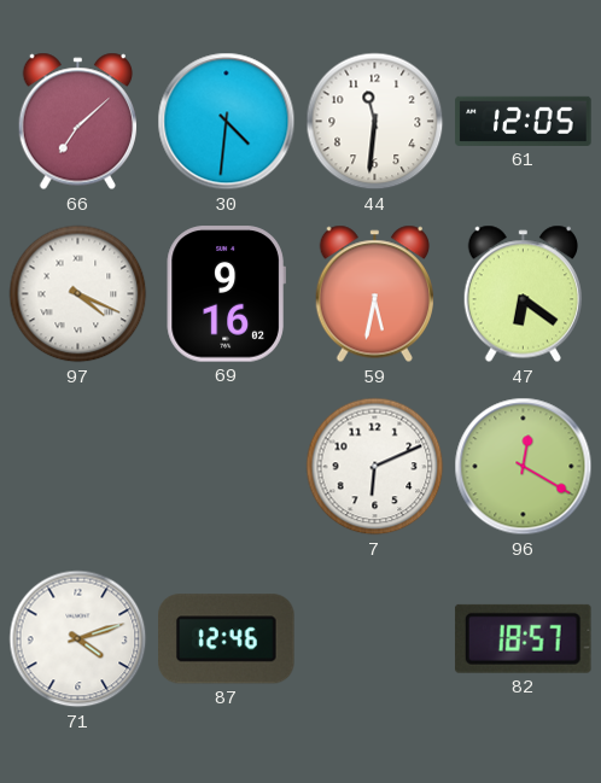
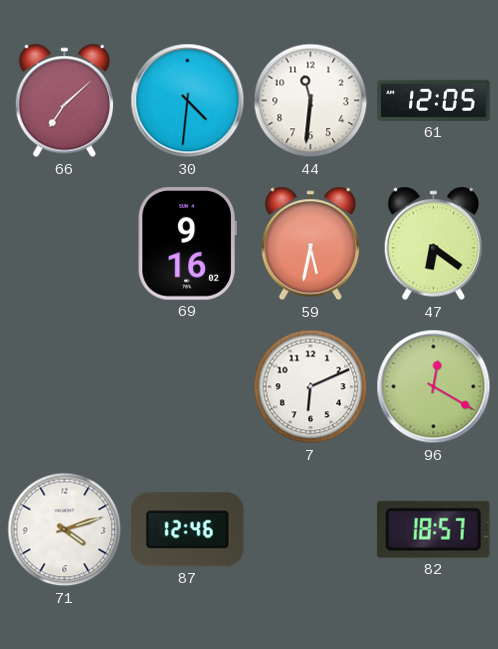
97: 4:19 -> none
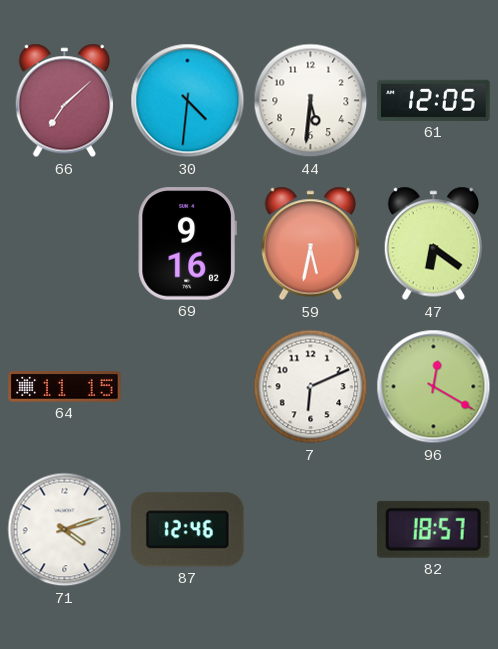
44: 11:31 -> 5:31
64: none -> 11:15
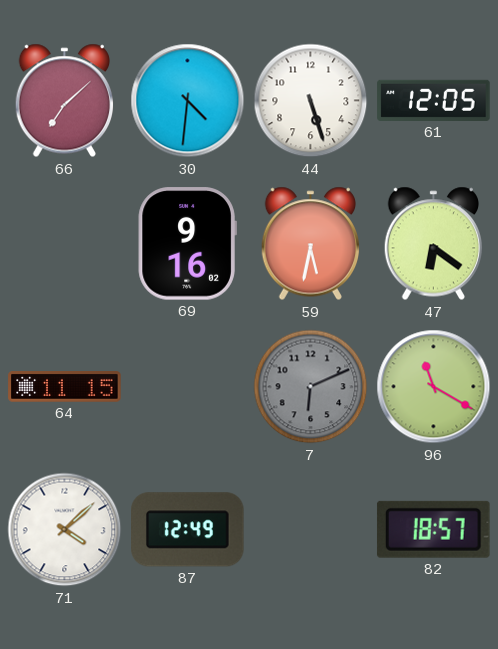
44: 5:31 -> 5:27
7 dial: white -> grey
96: 12:20 -> 11:20
71: 4:12 -> 4:08
87: 12:46 -> 12:49
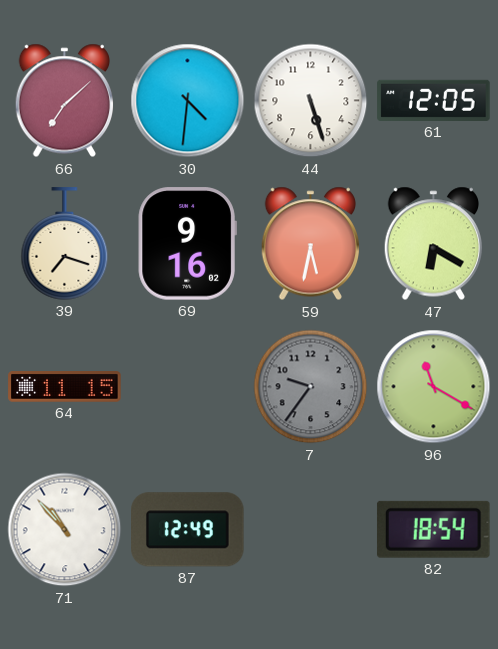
39: none -> 7:18
47: 6:21 -> 6:20
7: 6:11 -> 9:36
71: 4:08 -> 10:53
82: 18:57 -> 18:54
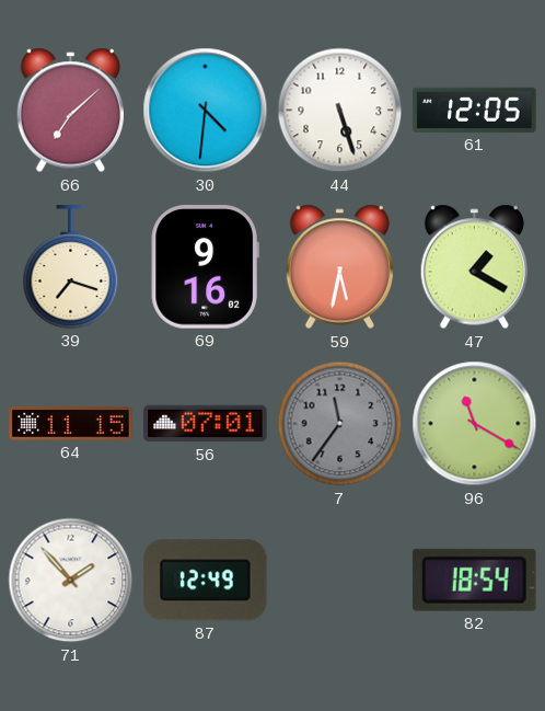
47: 6:20 -> 1:20
56: none -> 07:01
7: 9:36 -> 11:36
71: 10:53 -> 1:53
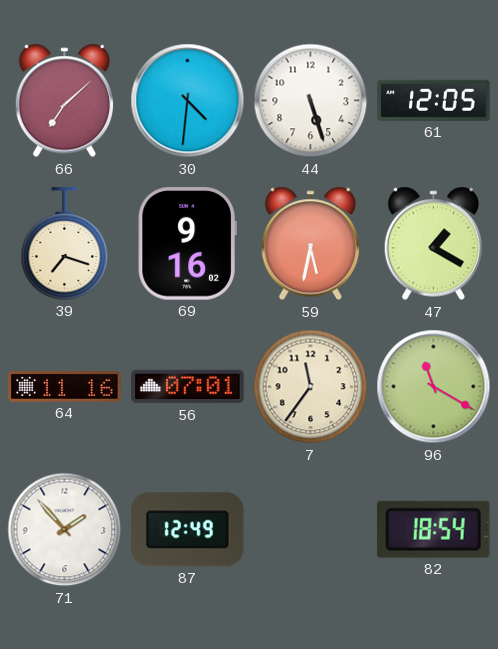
64: 11:15 -> 11:16
7 dial: grey -> cream
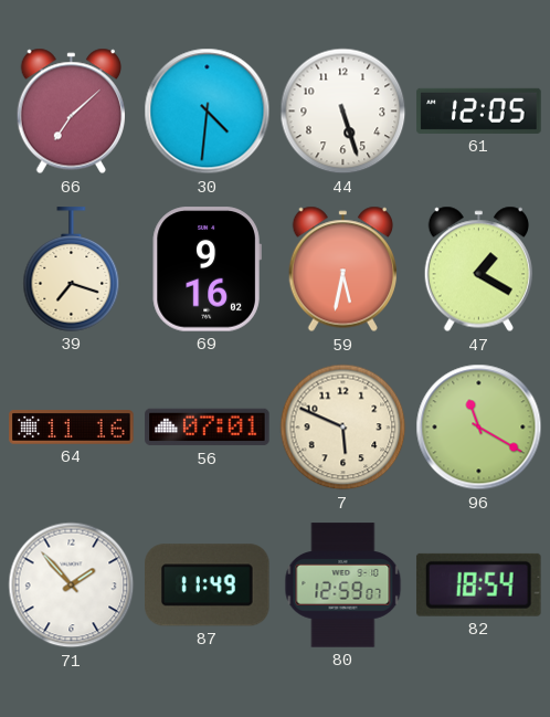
7: 11:36 -> 5:49
87: 12:49 -> 11:49
80: none -> 12:59
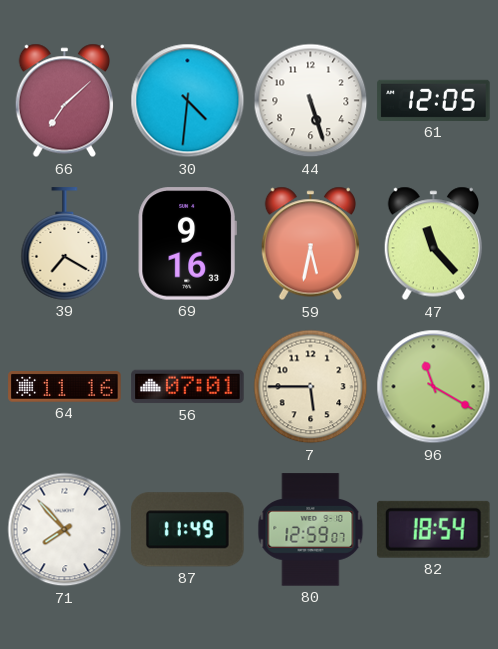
39: 7:18 -> 7:20
69: 9:16:02 -> 9:16:33
47: 1:20 -> 11:23
7: 5:49 -> 5:45
71: 1:53 -> 7:53
